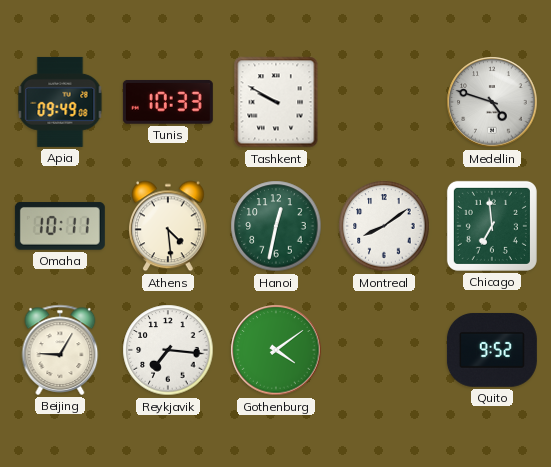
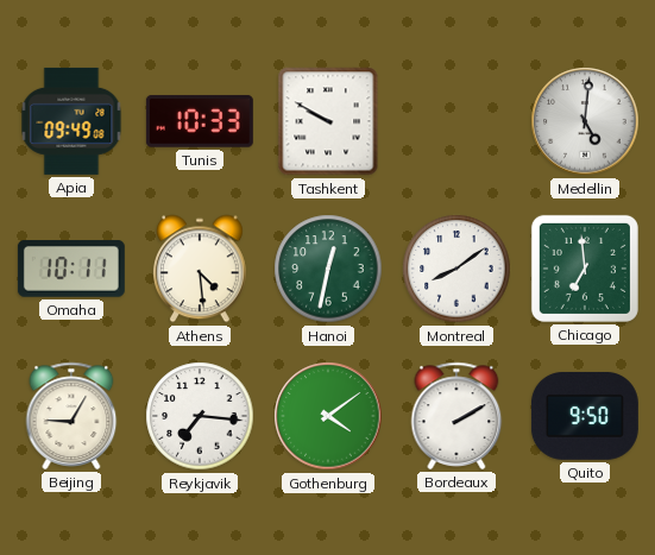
Medellin: 4:48 -> 5:01
Bordeaux: none -> 2:10
Quito: 9:52 -> 9:50
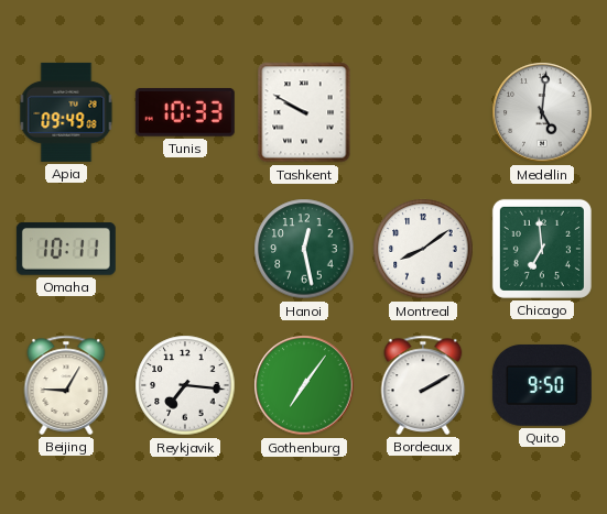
Athens: 4:29 -> none
Hanoi: 12:32 -> 12:28
Gothenburg: 4:09 -> 7:06
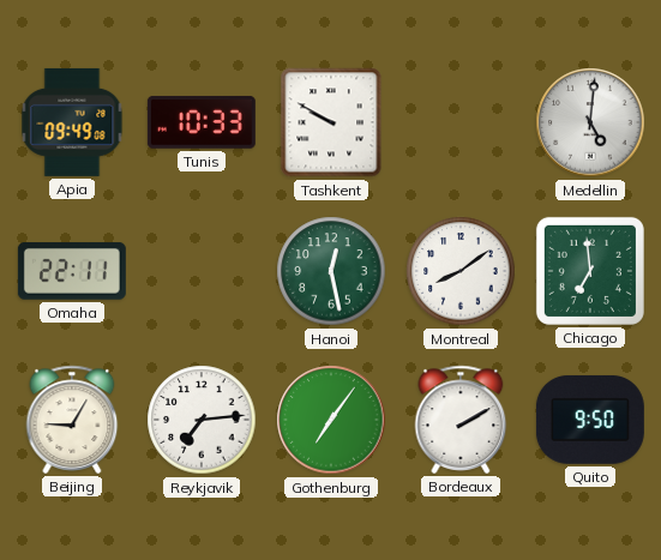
Omaha: 10:11 -> 22:11
Reykjavik: 7:16 -> 7:14
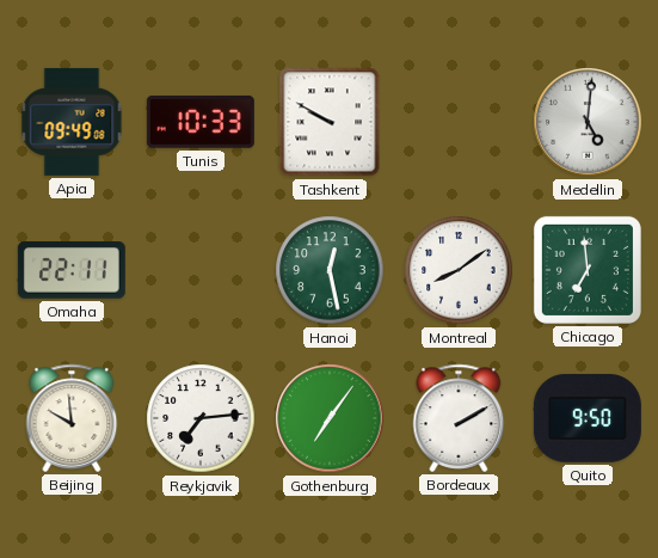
Beijing: 9:05 -> 9:59
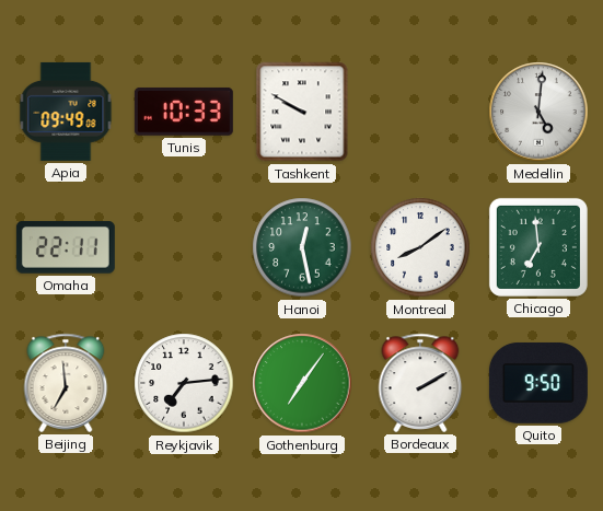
Beijing: 9:59 -> 6:59
